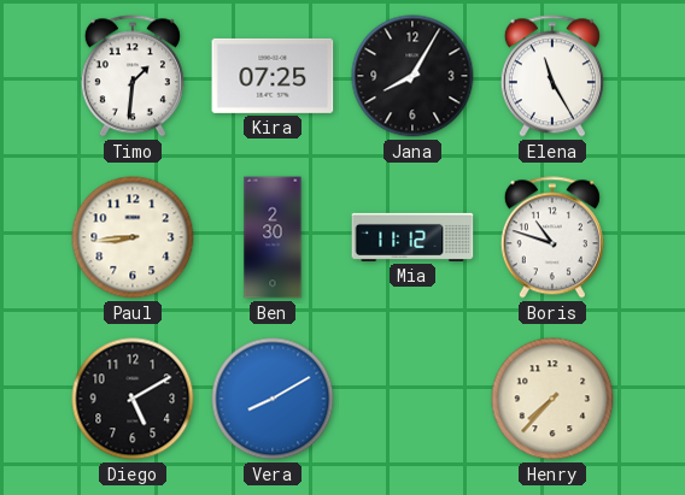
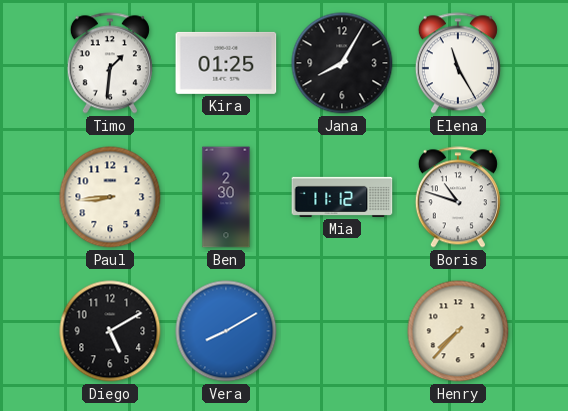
Kira: 07:25 -> 01:25
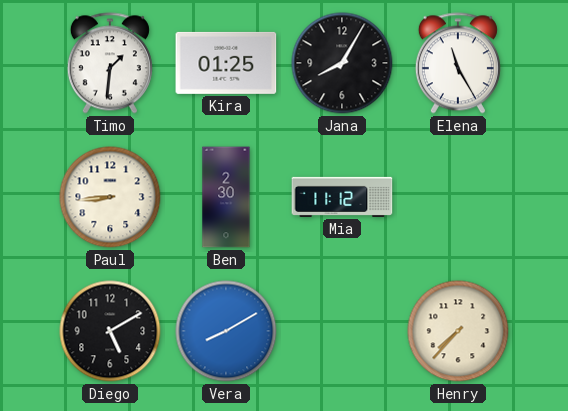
Boris: 10:48 -> none
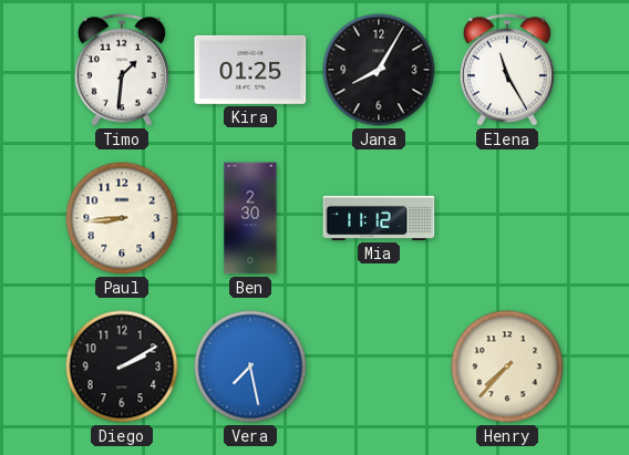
Diego: 5:10 -> 2:10
Vera: 8:10 -> 7:28
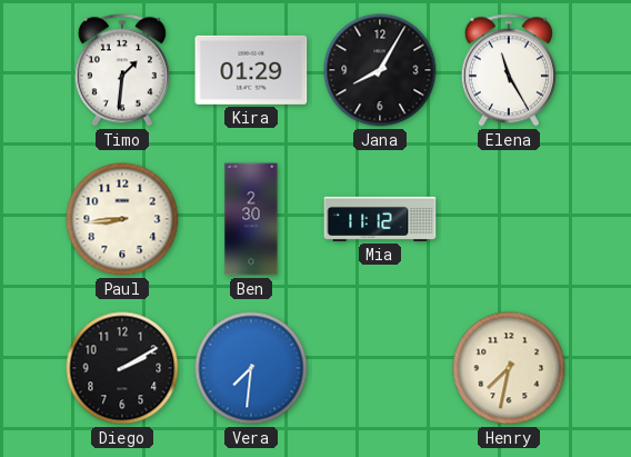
Kira: 01:25 -> 01:29
Vera: 7:28 -> 7:31
Henry: 7:37 -> 7:32
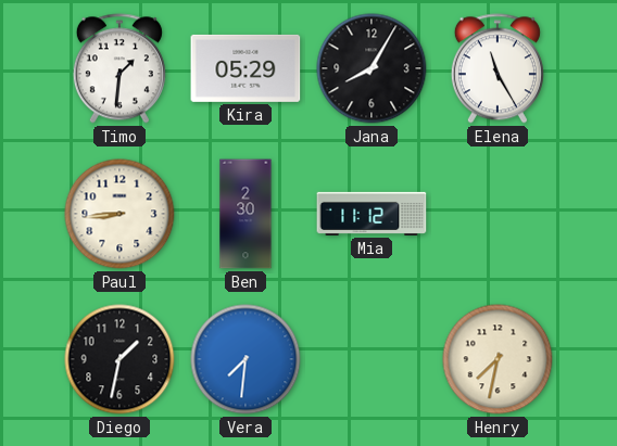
Kira: 01:29 -> 05:29
Diego: 2:10 -> 1:32
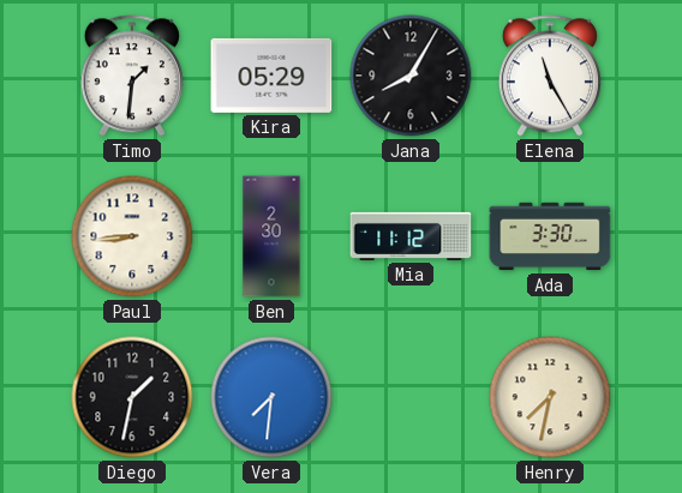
Ada: none -> 3:30
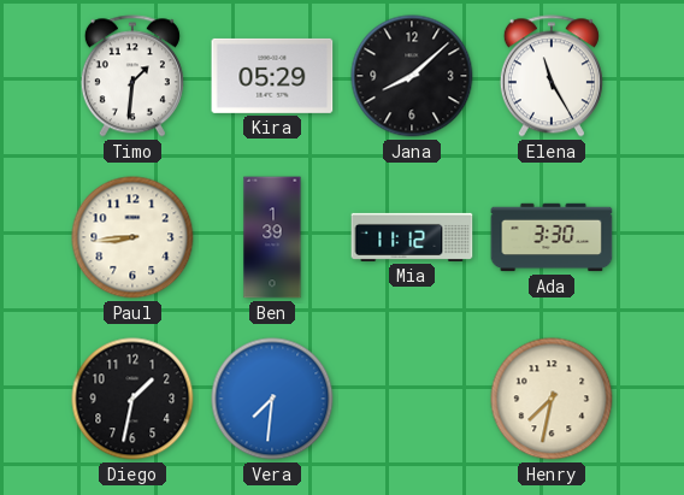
Jana: 8:05 -> 8:08
Ben: 2:30 -> 1:39
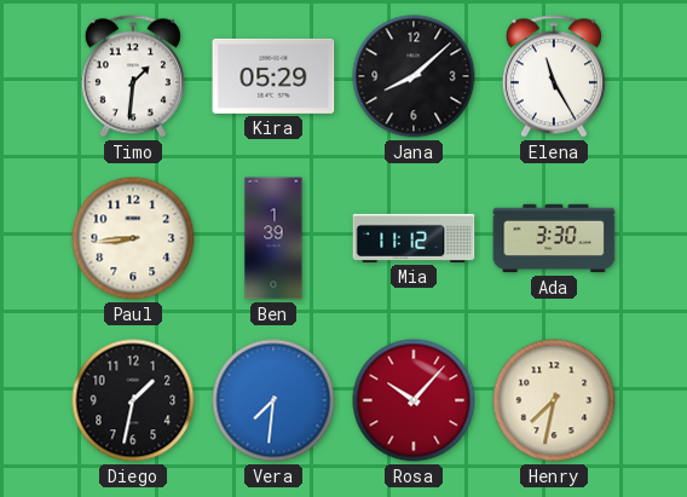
Rosa: none -> 10:07
